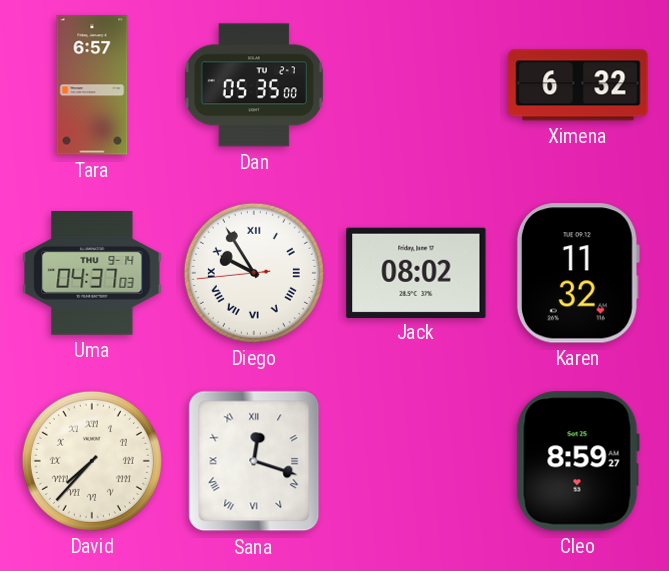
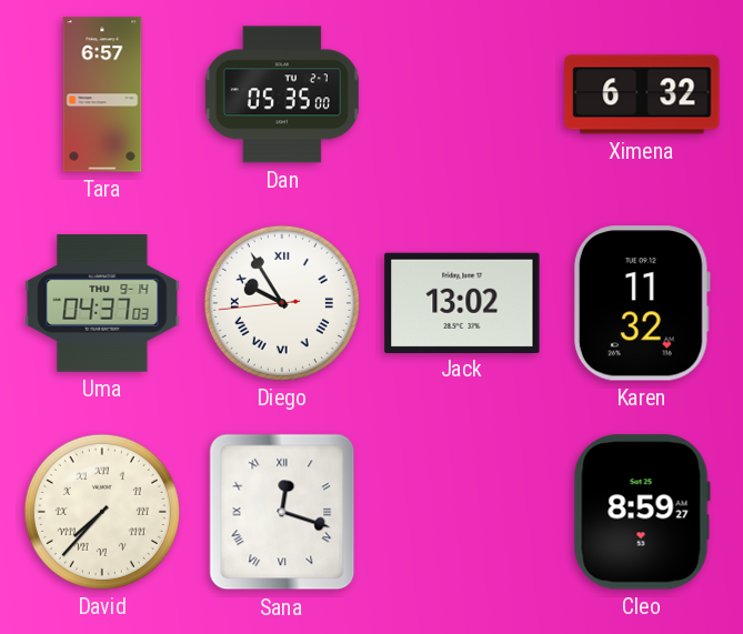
Jack: 08:02 -> 13:02
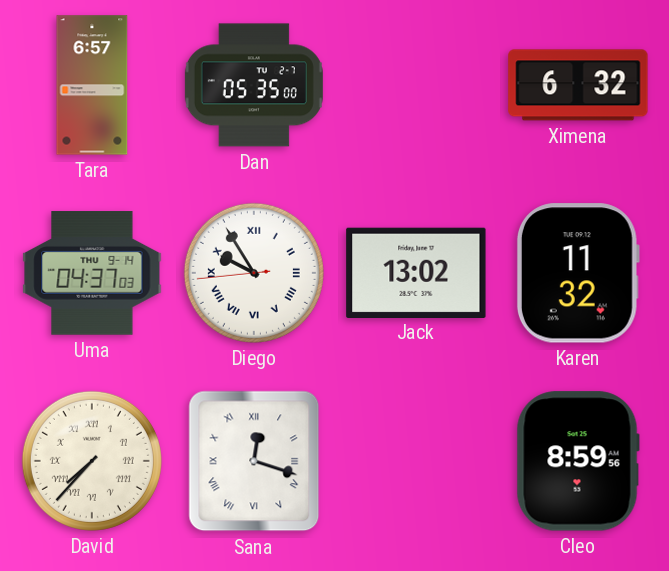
Cleo: 8:59:27 -> 8:59:56
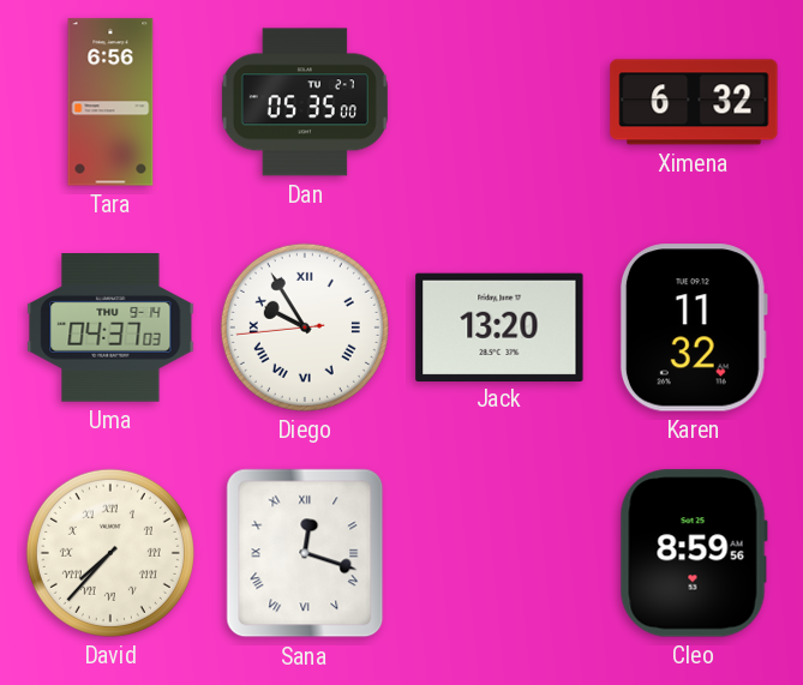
Tara: 6:57 -> 6:56
Jack: 13:02 -> 13:20
